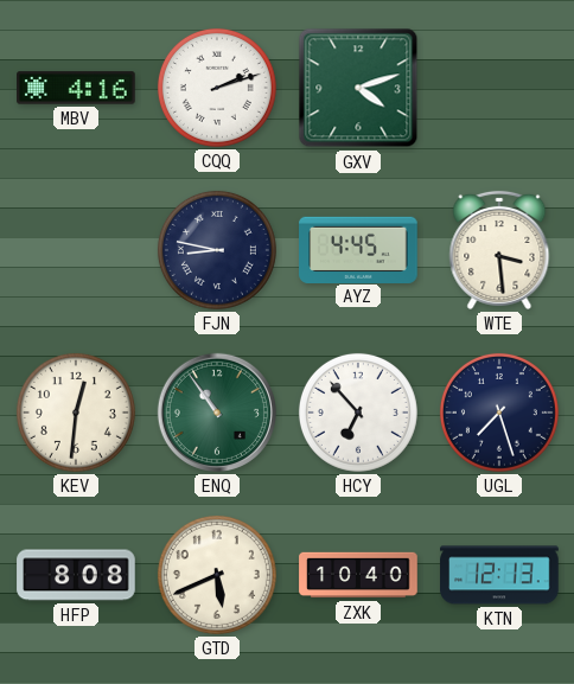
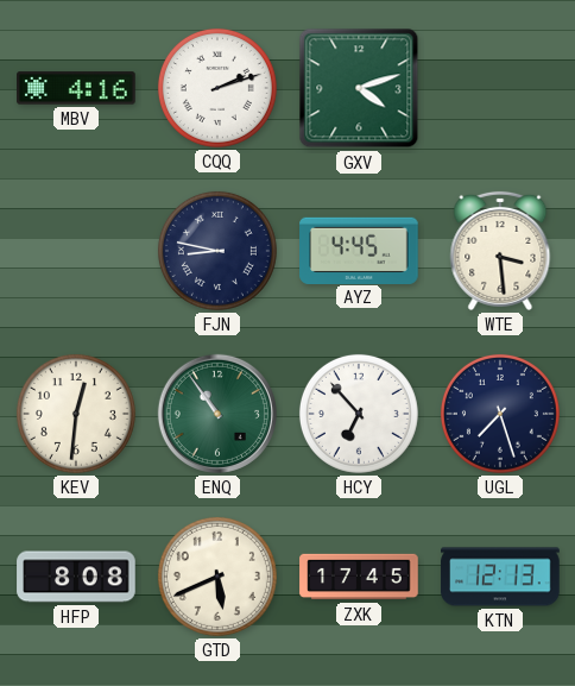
ZXK: 10:40 -> 17:45
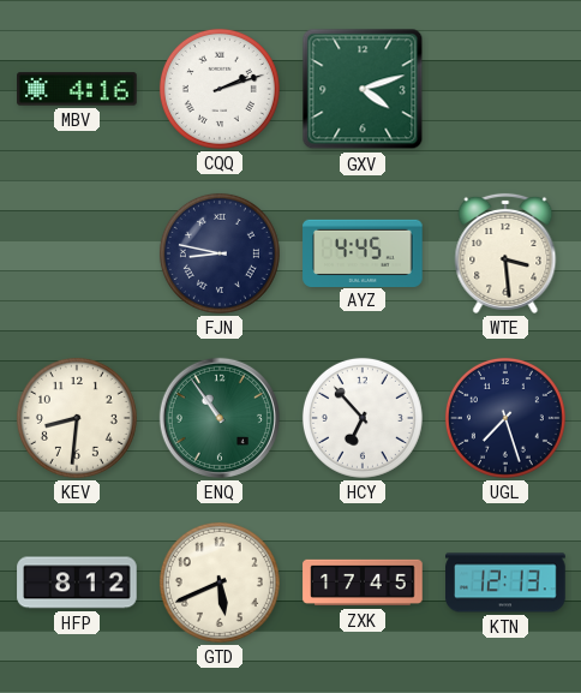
KEV: 12:31 -> 8:31
HFP: 8:08 -> 8:12
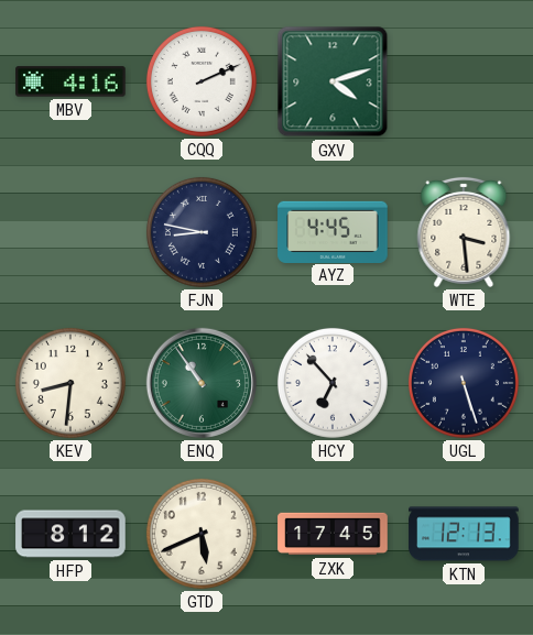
CQQ: 2:12 -> 2:11
UGL: 7:27 -> 5:27
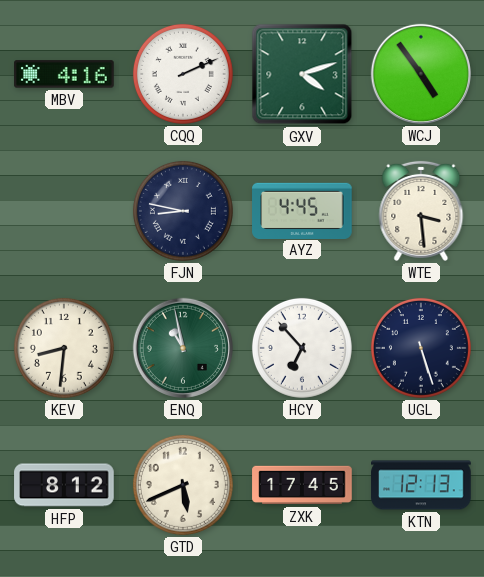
WCJ: none -> 4:54
ENQ: 10:54 -> 10:58
